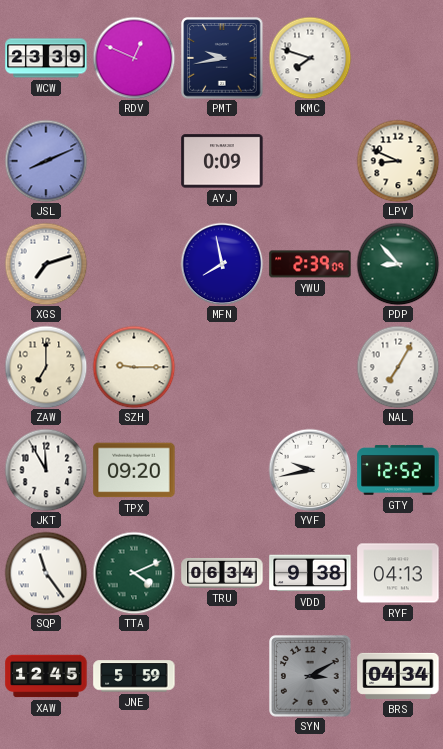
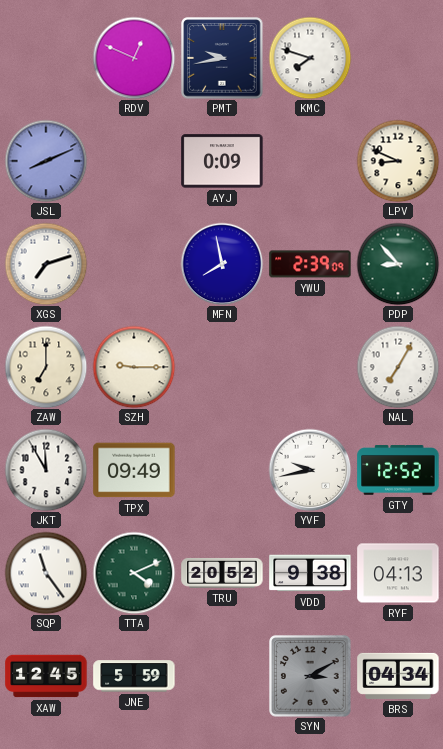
WCW: 23:39 -> none
TPX: 09:20 -> 09:49
TRU: 06:34 -> 20:52
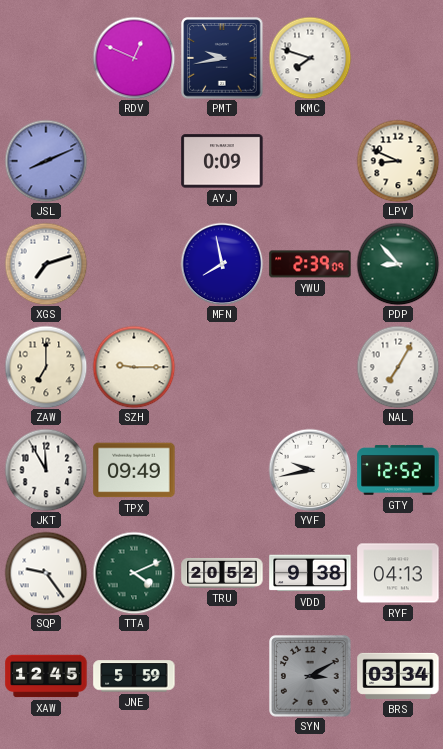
SQP: 11:24 -> 9:24
BRS: 04:34 -> 03:34
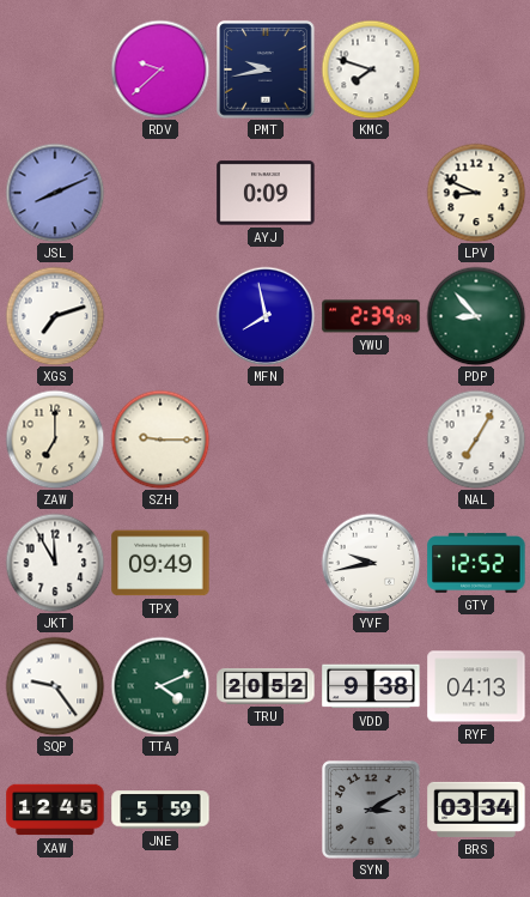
RDV: 12:49 -> 9:38
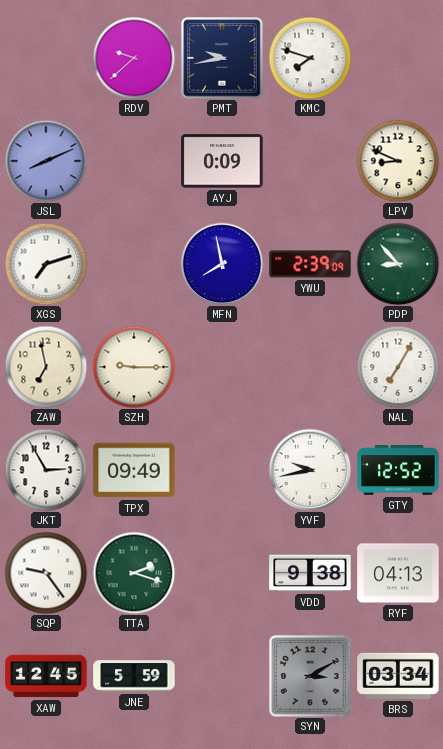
ZAW: 7:00 -> 6:58
JKT: 11:55 -> 2:55
TTA: 4:11 -> 2:18
TRU: 20:52 -> none
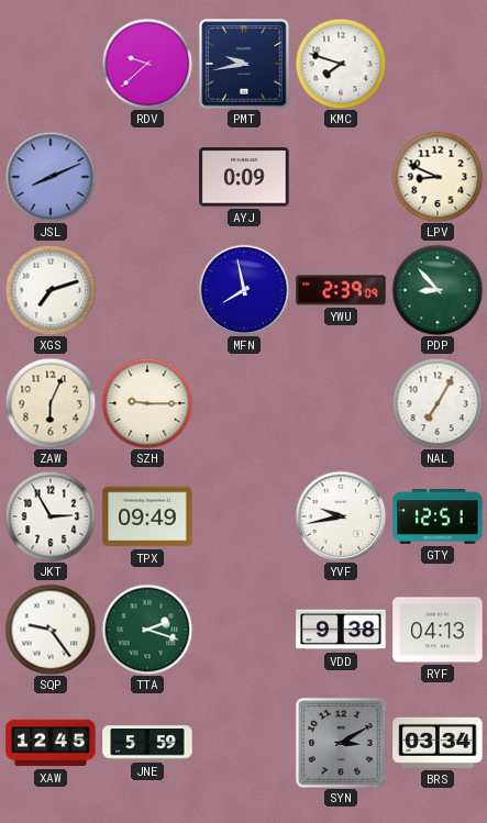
ZAW: 6:58 -> 6:04
GTY: 12:52 -> 12:51
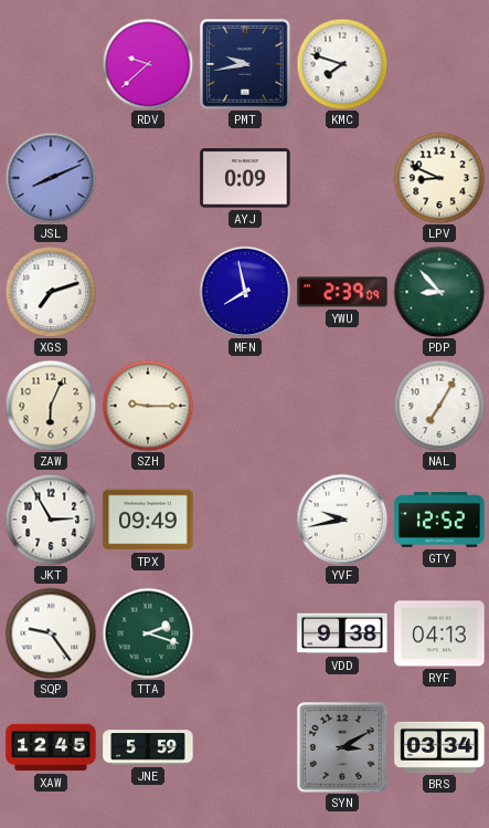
GTY: 12:51 -> 12:52
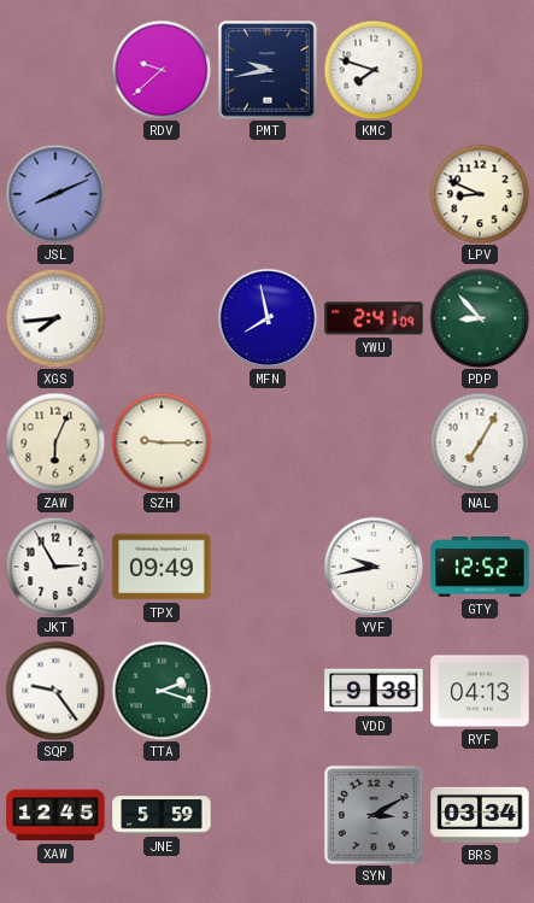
AYJ: 0:09 -> none
XGS: 7:12 -> 7:44
YWU: 2:39 -> 2:41
